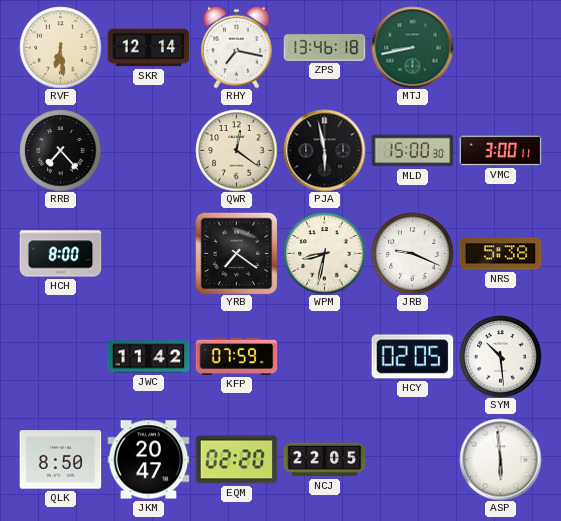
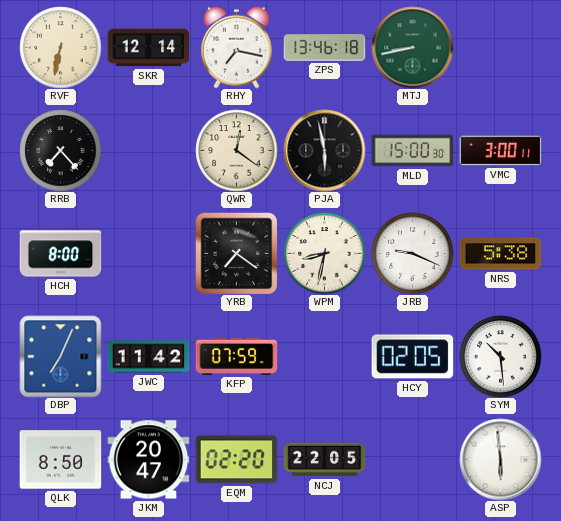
RVF: 6:29 -> 6:32
DBP: none -> 7:04
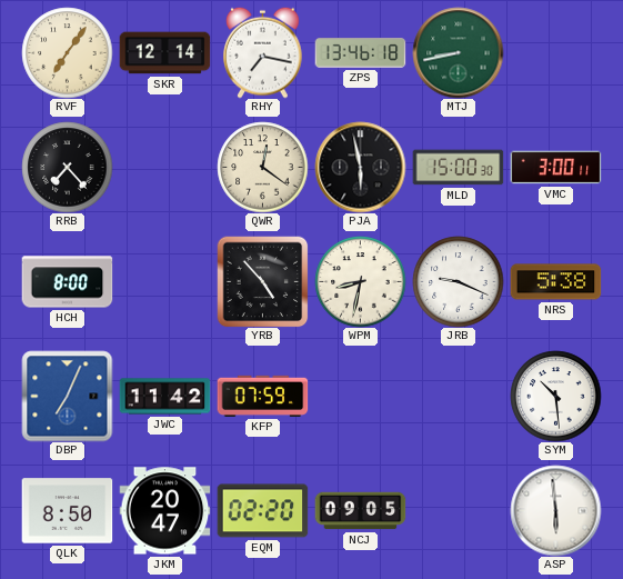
RVF: 6:32 -> 7:06
YRB: 7:21 -> 4:53
HCY: 02:05 -> none
NCJ: 22:05 -> 09:05
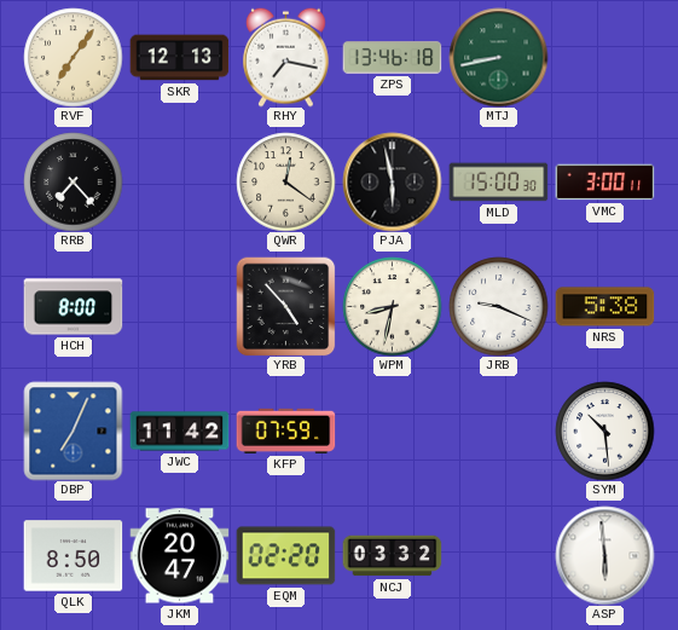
SKR: 12:14 -> 12:13
NCJ: 09:05 -> 03:32
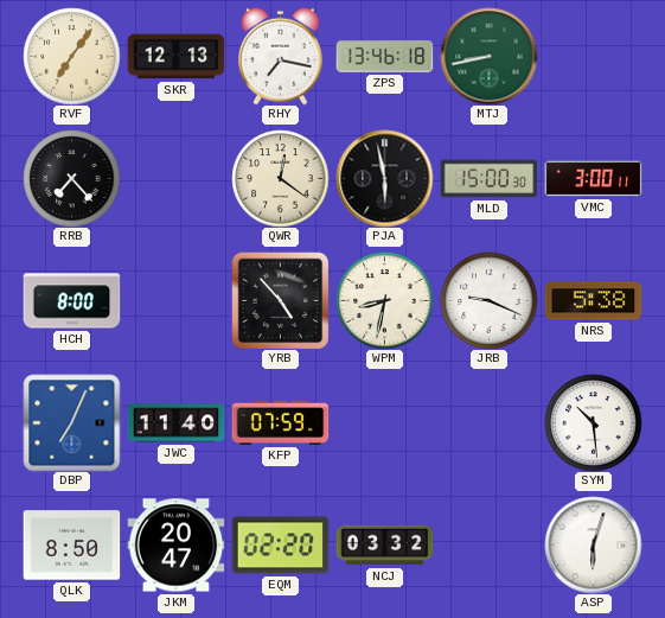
JWC: 11:42 -> 11:40
ASP: 5:59 -> 6:03
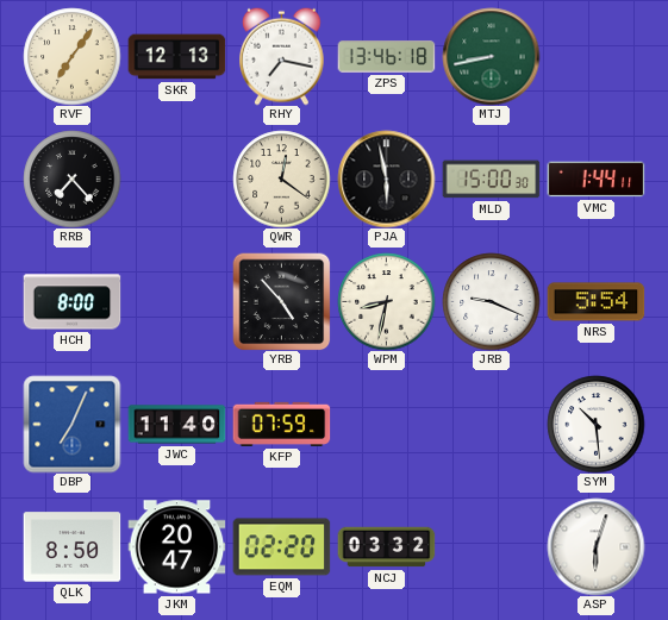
VMC: 3:00 -> 1:44
NRS: 5:38 -> 5:54
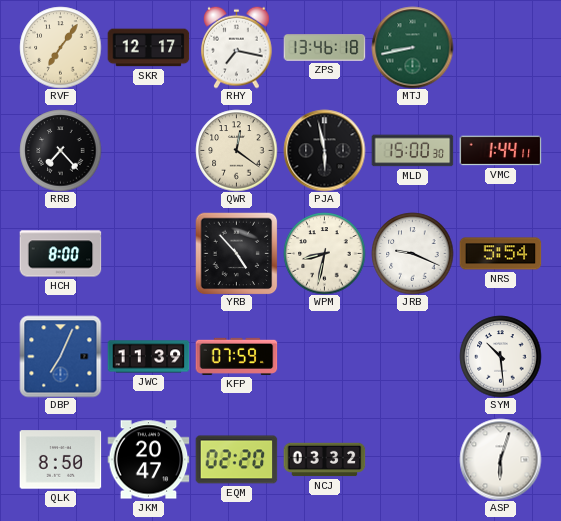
SKR: 12:13 -> 12:17
JWC: 11:40 -> 11:39
